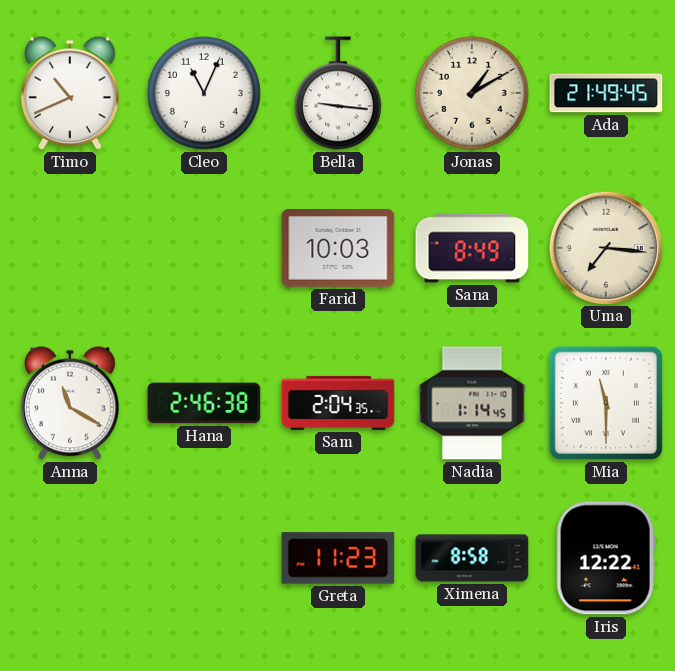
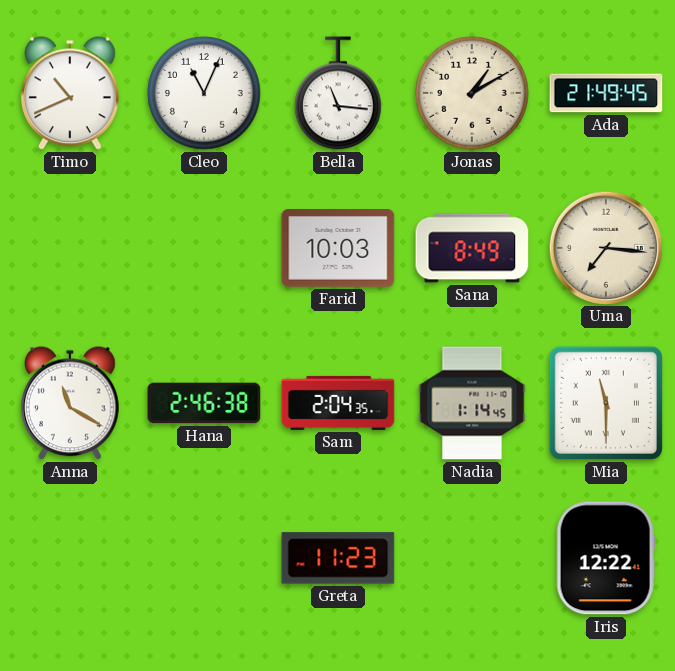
Bella: 9:16 -> 11:16
Ximena: 8:58 -> none
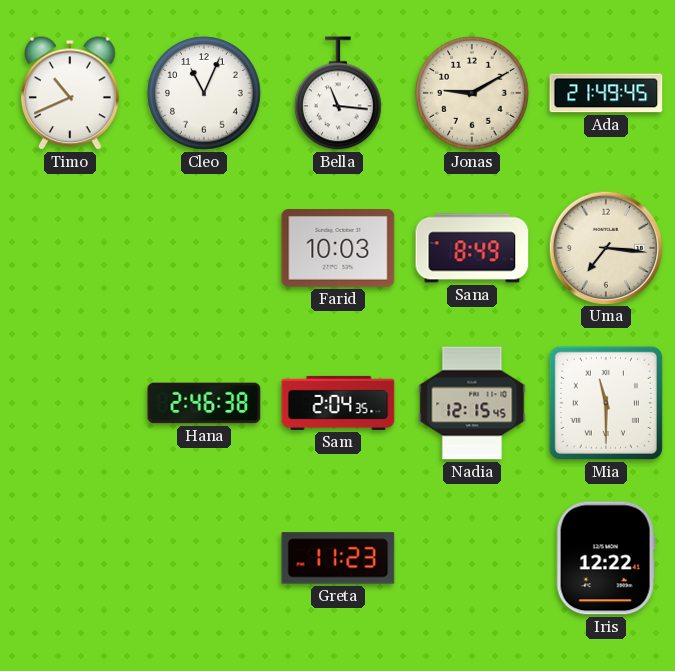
Jonas: 1:10 -> 9:10
Anna: 11:20 -> none
Nadia: 1:14 -> 12:15
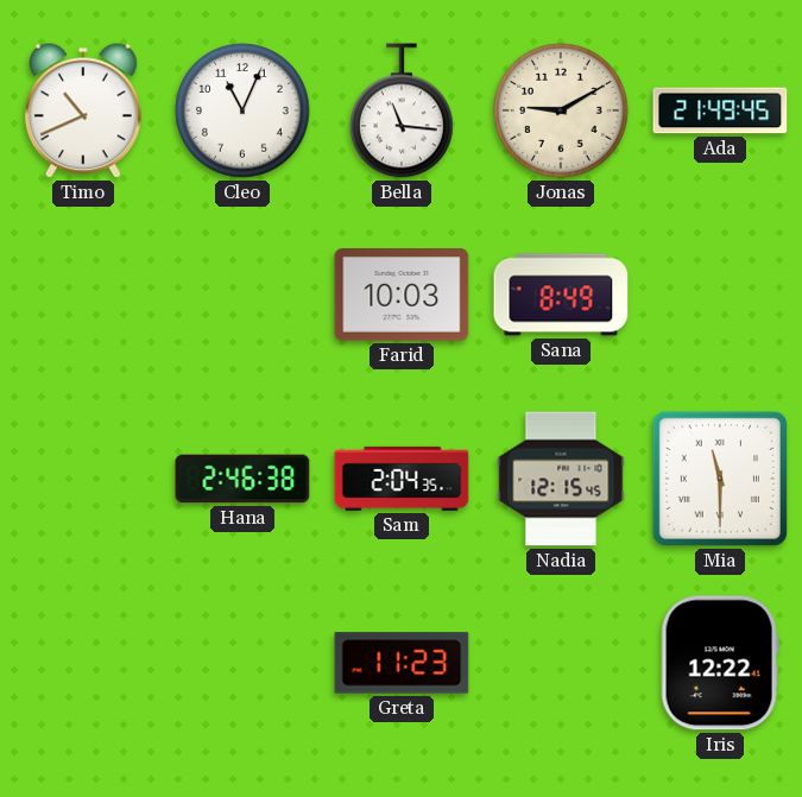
Uma: 7:16 -> none
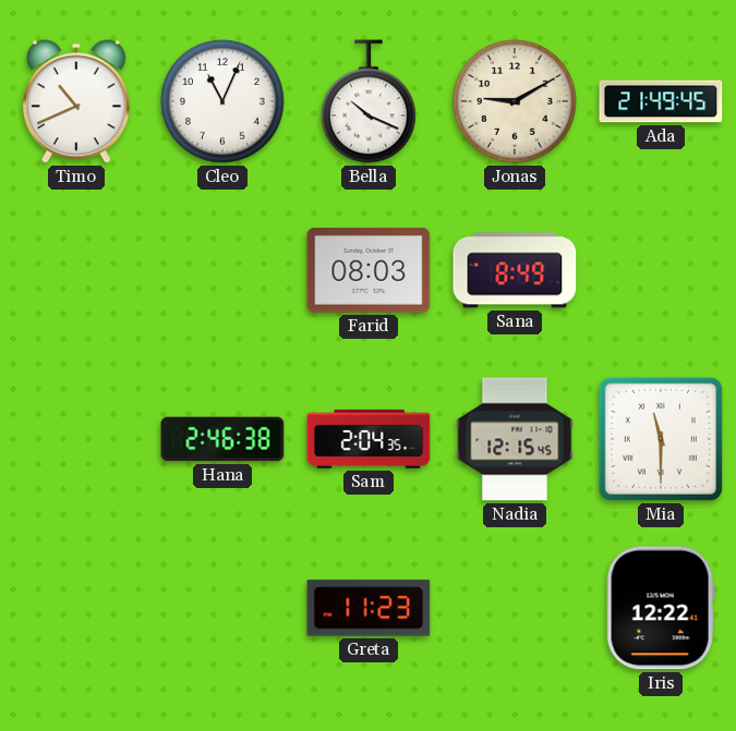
Bella: 11:16 -> 10:19
Farid: 10:03 -> 08:03
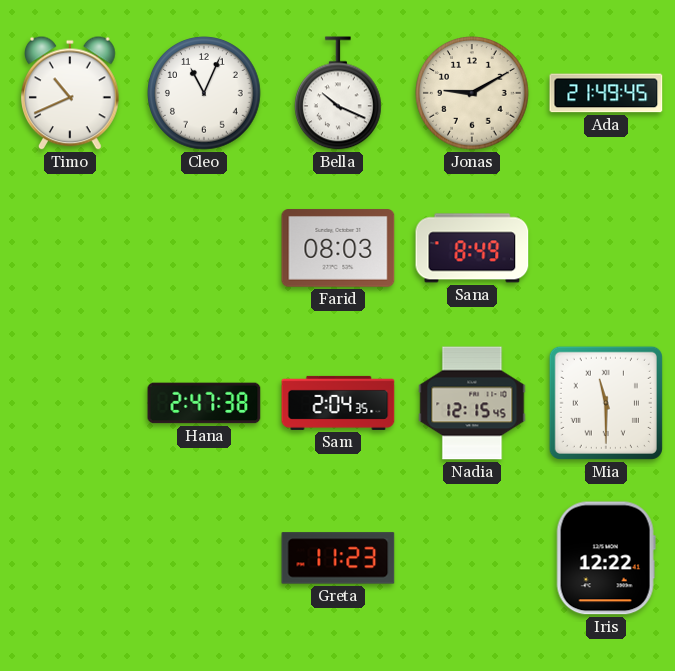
Hana: 2:46 -> 2:47
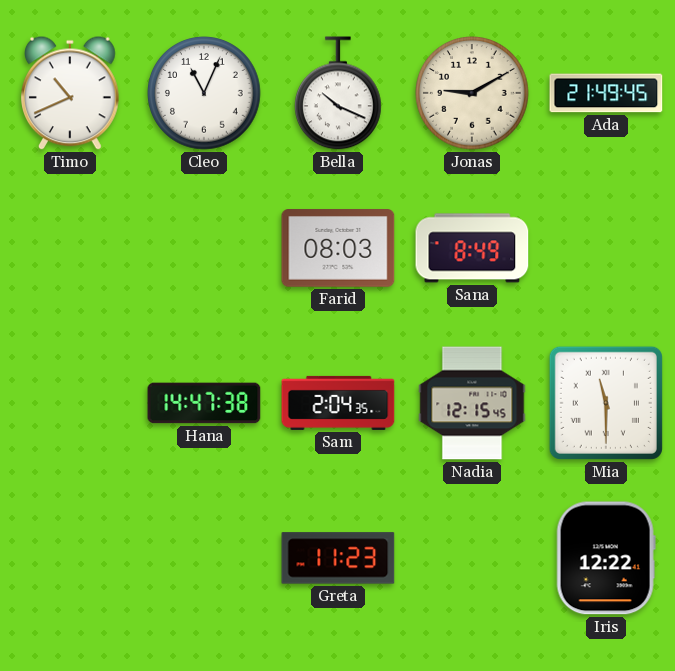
Hana: 2:47 -> 14:47
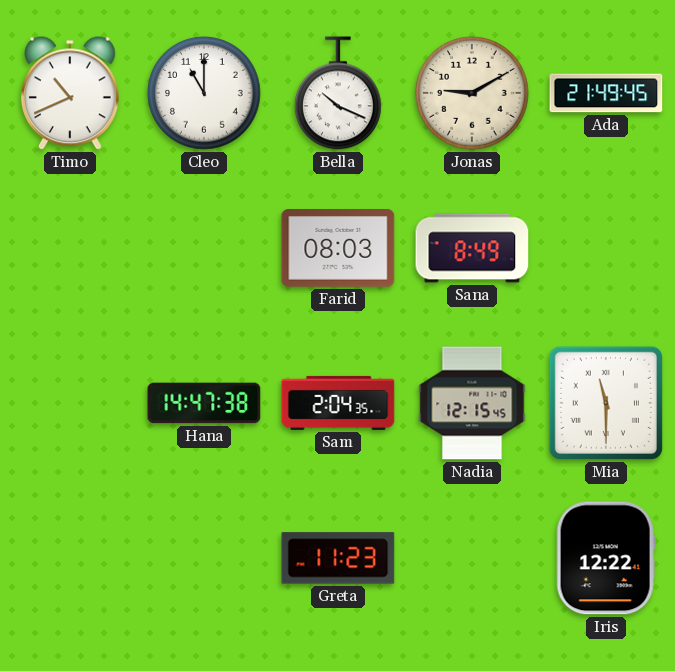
Cleo: 11:04 -> 11:00
